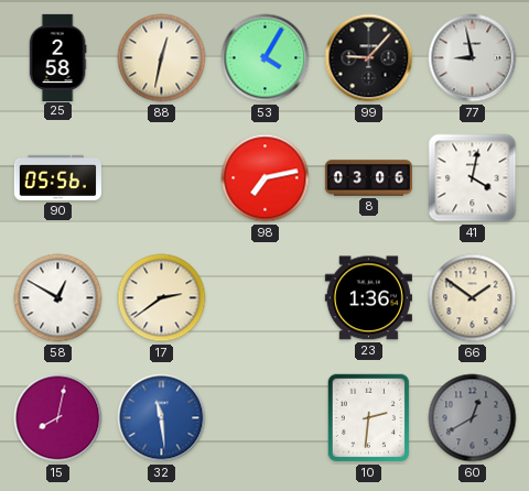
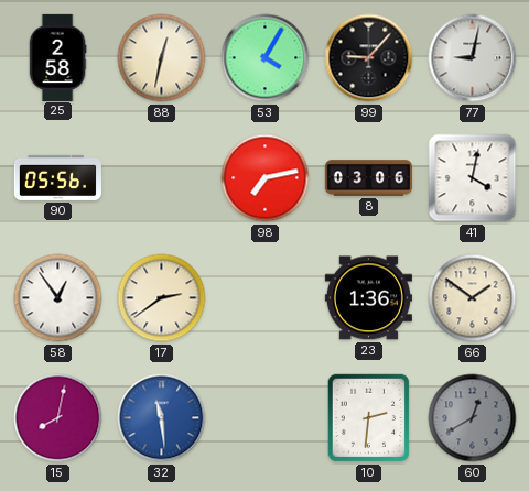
77: 8:58 -> 9:02
58: 12:50 -> 12:54
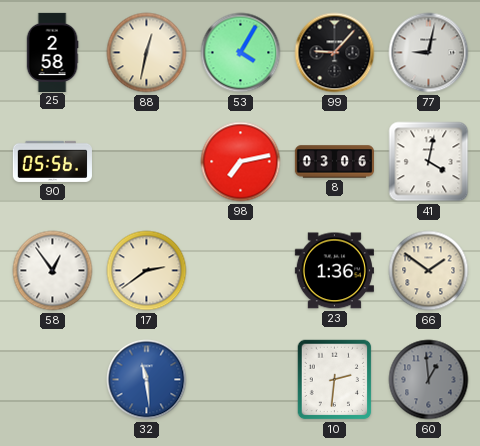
15: 8:02 -> none
60: 12:40 -> 12:59
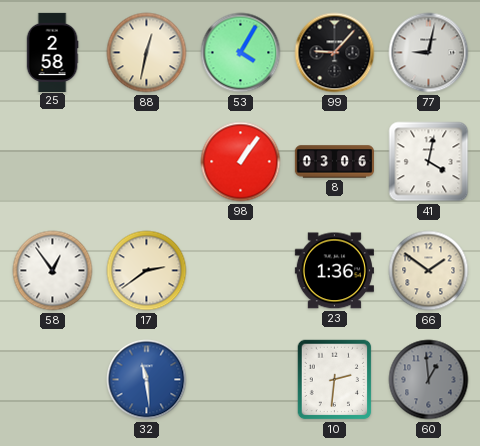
90: 05:56 -> none
98: 7:13 -> 1:06
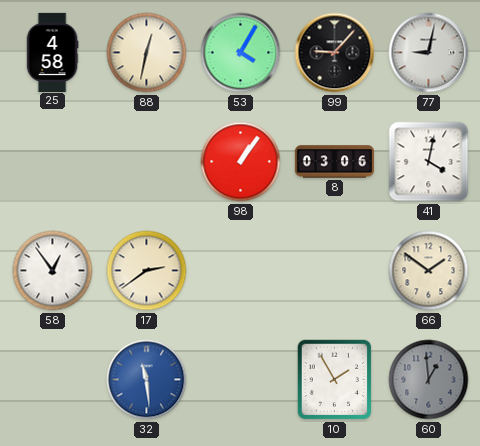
25: 2:58 -> 4:58
23: 1:36 -> none
10: 2:31 -> 1:55
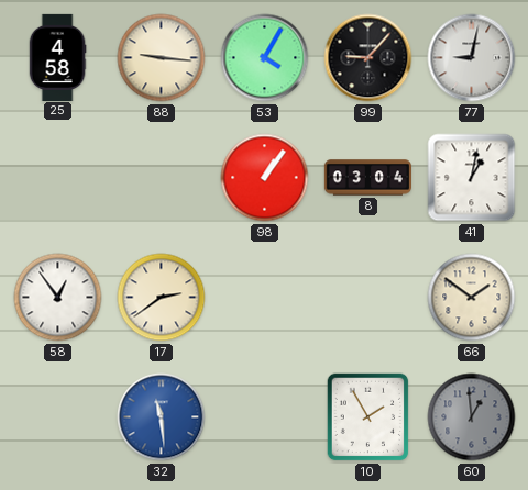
88: 12:32 -> 9:16
8: 03:06 -> 03:04
41: 4:02 -> 1:02
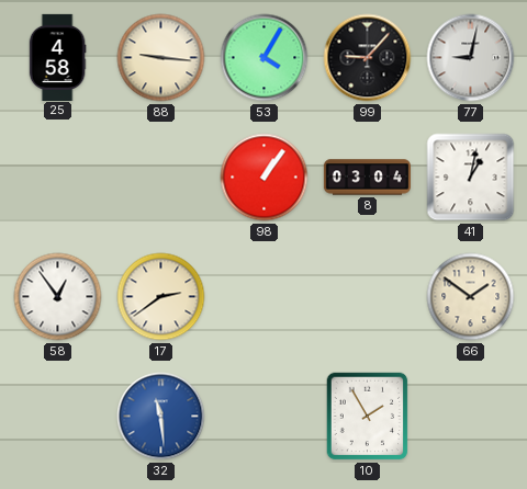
60: 12:59 -> none
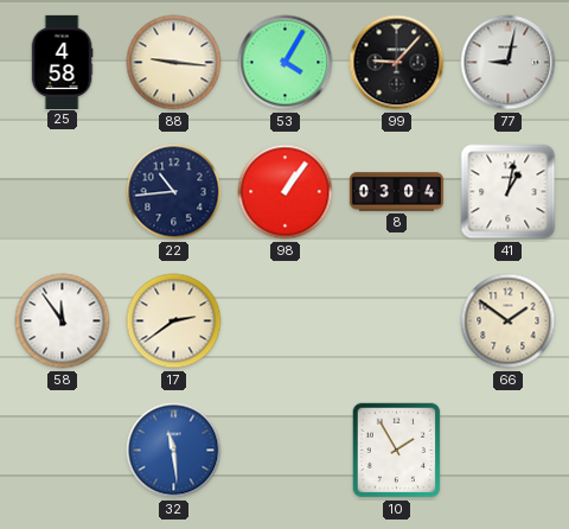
22: none -> 10:44
58: 12:54 -> 11:54
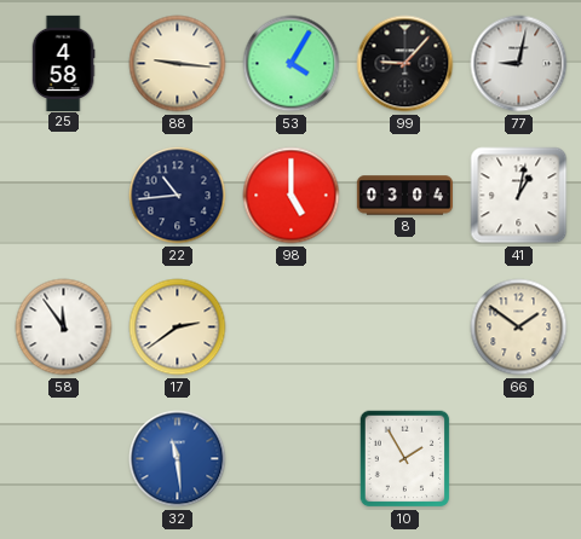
98: 1:06 -> 5:00
